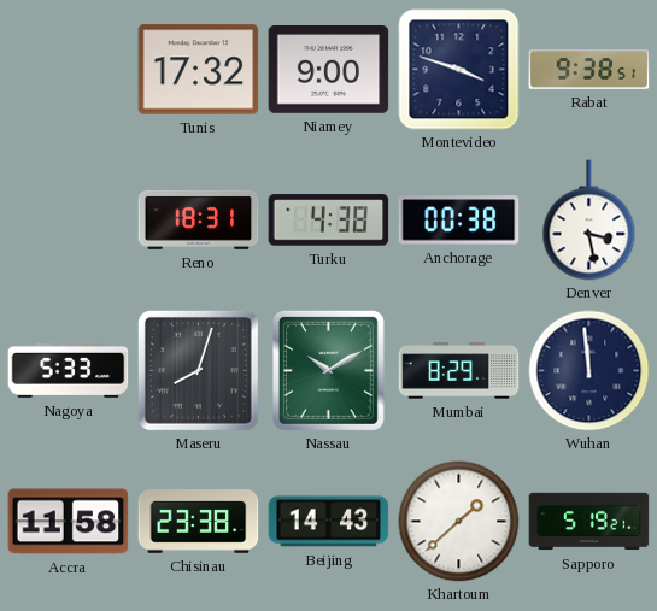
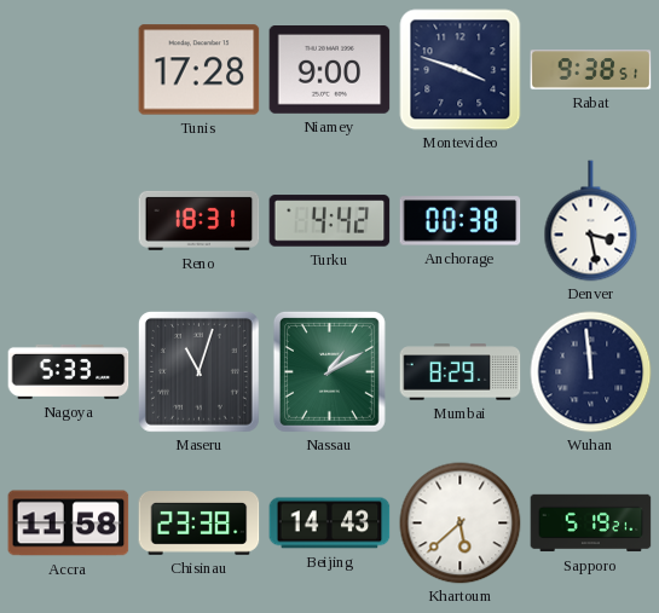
Tunis: 17:32 -> 17:28
Turku: 4:38 -> 4:42
Maseru: 8:03 -> 11:03
Nassau: 10:10 -> 1:10
Khartoum: 1:38 -> 5:38
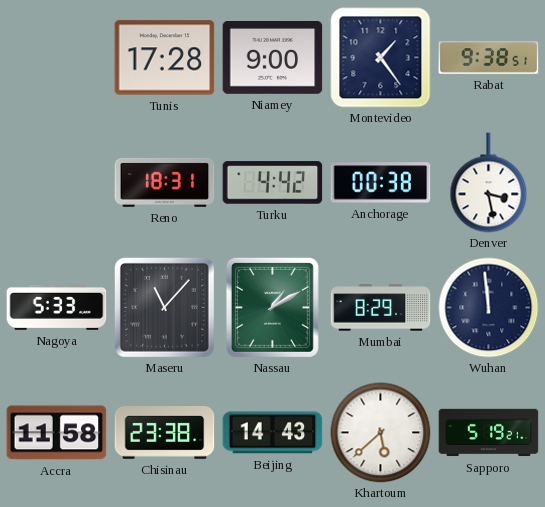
Montevideo: 3:48 -> 1:24
Maseru: 11:03 -> 11:07
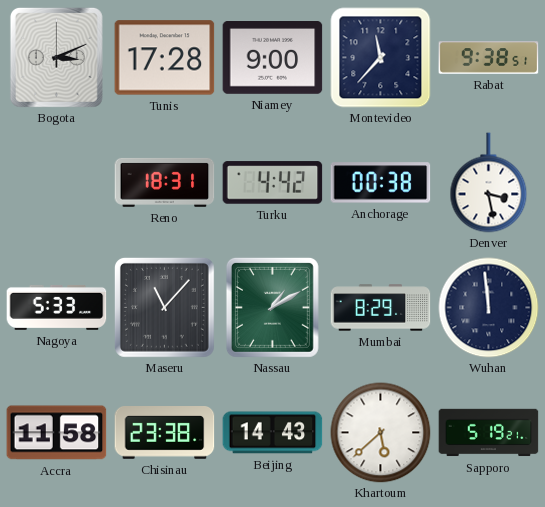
Bogota: none -> 3:11
Montevideo: 1:24 -> 11:37
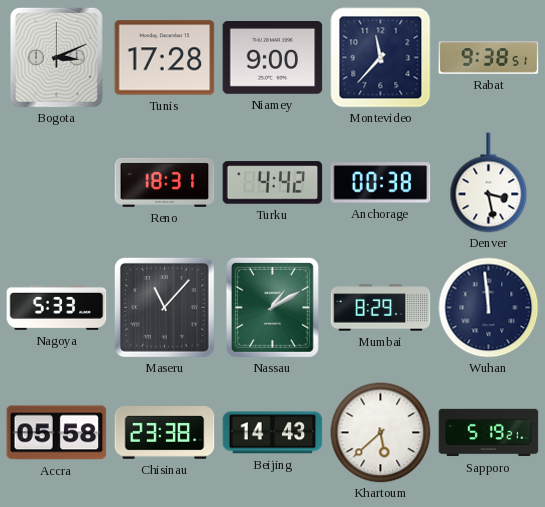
Accra: 11:58 -> 05:58
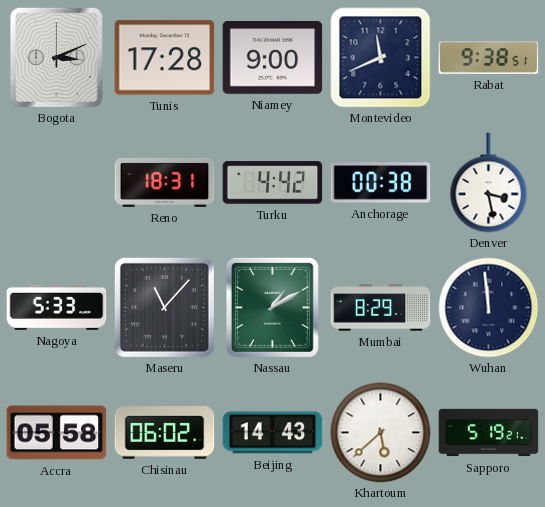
Montevideo: 11:37 -> 11:41
Chisinau: 23:38 -> 06:02
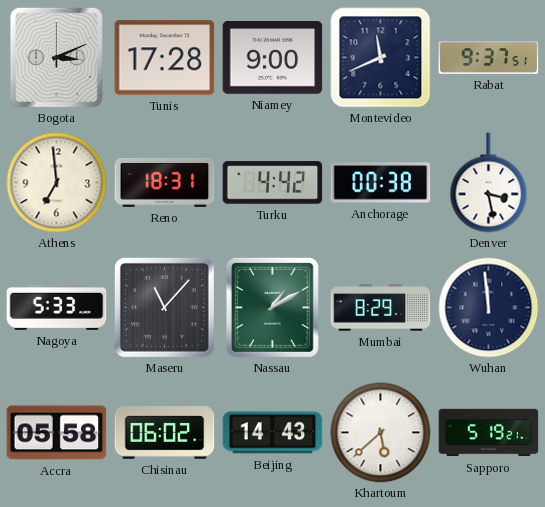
Rabat: 9:38 -> 9:37
Athens: none -> 6:59
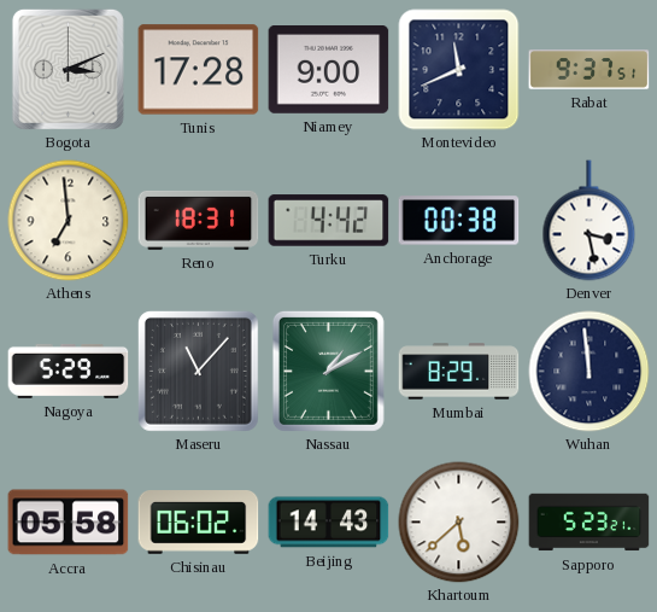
Nagoya: 5:33 -> 5:29
Sapporo: 5:19 -> 5:23
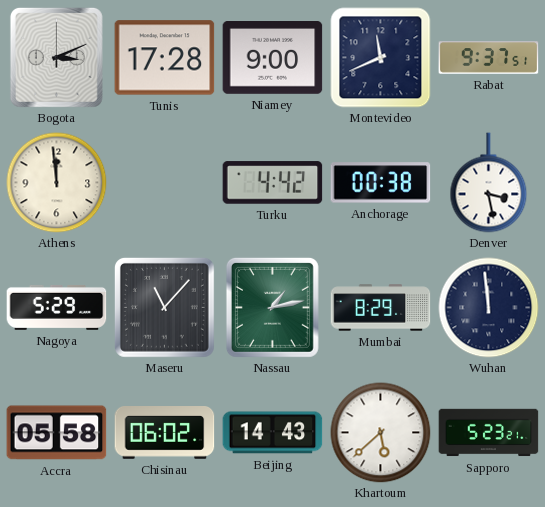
Athens: 6:59 -> 11:59
Reno: 18:31 -> none
Nassau: 1:10 -> 1:13
